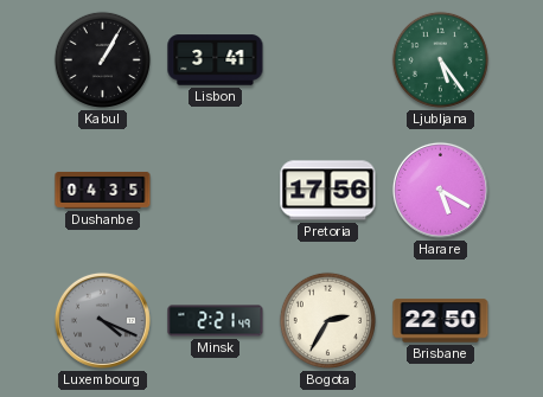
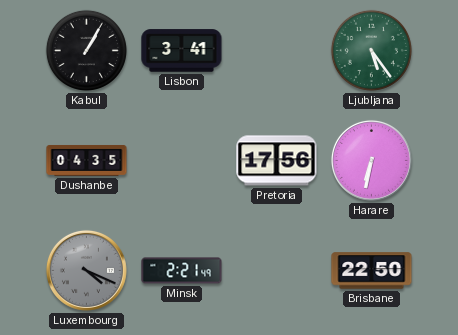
Harare: 5:20 -> 6:32
Bogota: 2:35 -> none
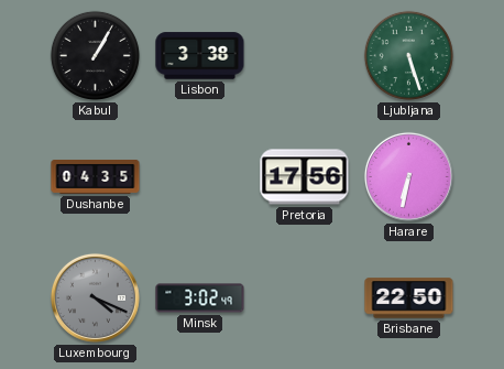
Lisbon: 3:41 -> 3:38
Ljubljana: 5:24 -> 5:27
Minsk: 2:21 -> 3:02
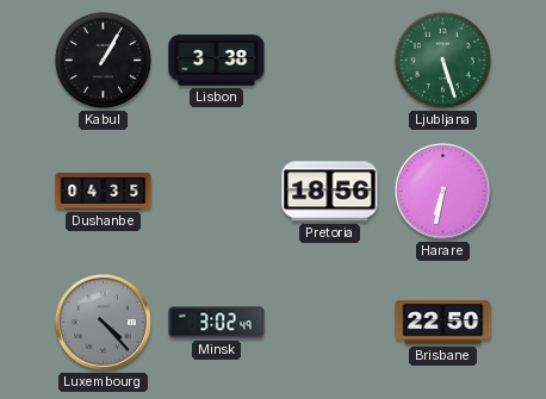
Pretoria: 17:56 -> 18:56
Luxembourg: 4:19 -> 4:23
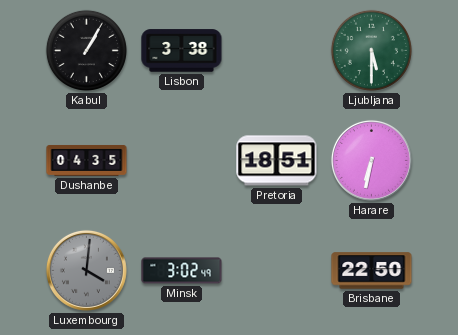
Ljubljana: 5:27 -> 5:30
Pretoria: 18:56 -> 18:51
Luxembourg: 4:23 -> 4:01
